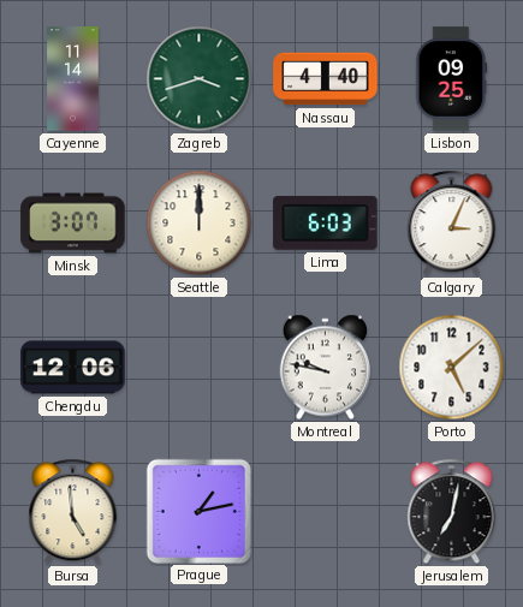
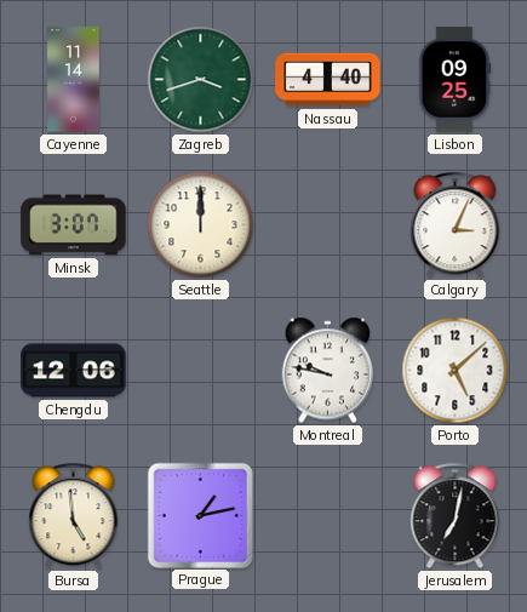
Lima: 6:03 -> none
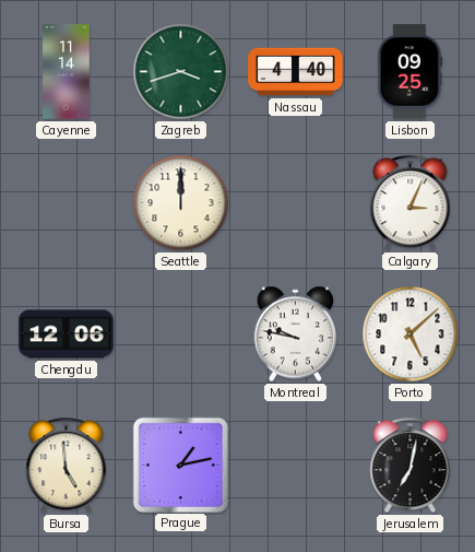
Minsk: 3:07 -> none
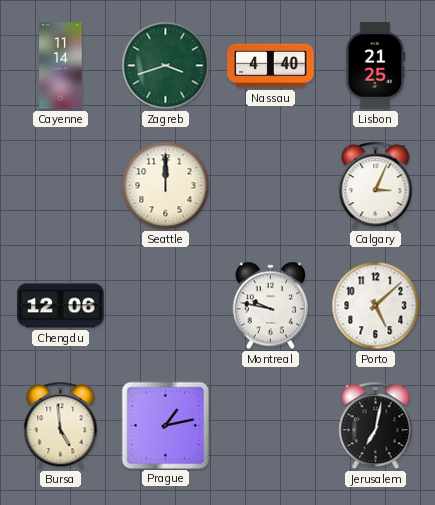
Lisbon: 09:25 -> 21:25
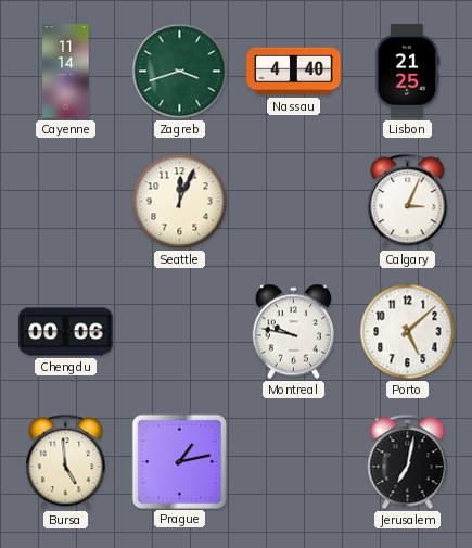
Seattle: 12:00 -> 12:04
Chengdu: 12:06 -> 00:06
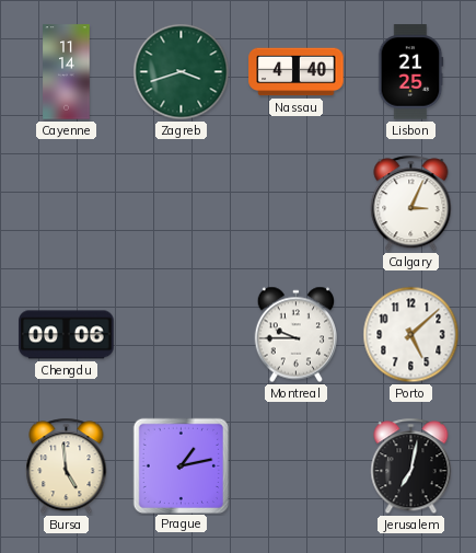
Seattle: 12:04 -> none
Montreal: 9:47 -> 9:45
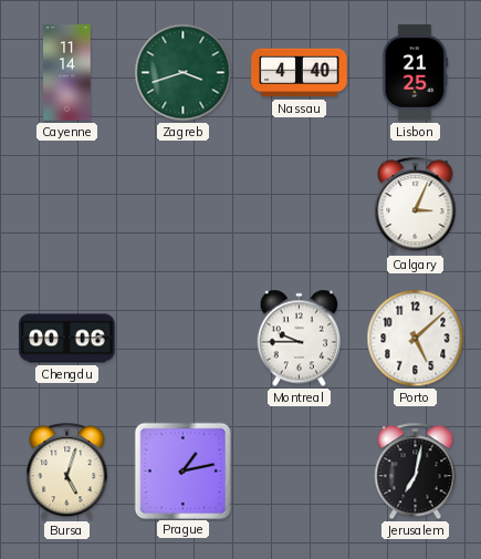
Bursa: 4:59 -> 5:03
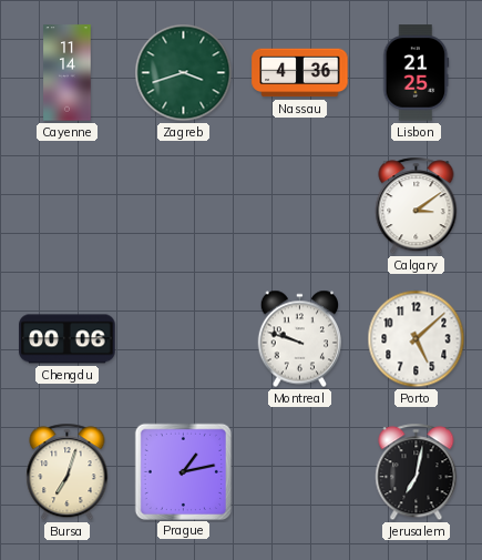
Nassau: 4:40 -> 4:36
Calgary: 3:04 -> 3:09
Montreal: 9:45 -> 9:48
Bursa: 5:03 -> 7:03
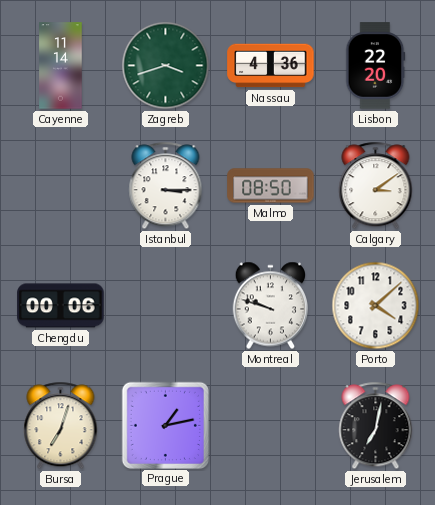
Lisbon: 21:25 -> 22:20
Istanbul: none -> 3:15
Malmo: none -> 08:50
Porto: 5:08 -> 4:08
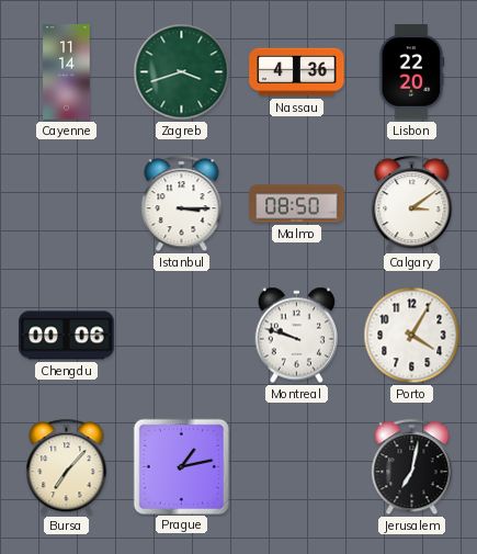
Porto: 4:08 -> 4:05
Bursa: 7:03 -> 7:07
